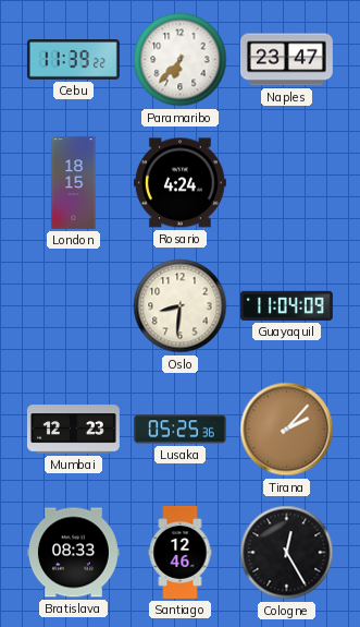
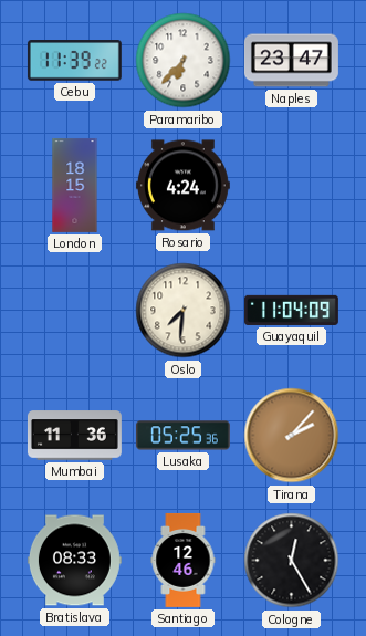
Oslo: 8:31 -> 7:31
Mumbai: 12:23 -> 11:36
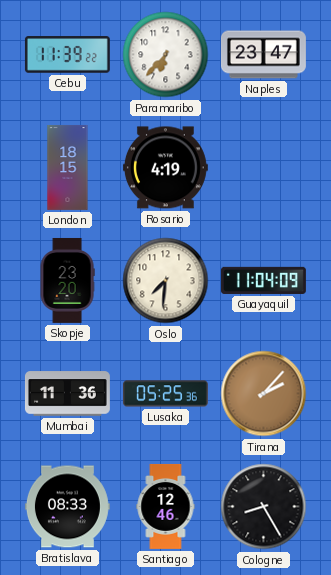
Rosario: 4:24 -> 4:19
Skopje: none -> 23:20
Cologne: 12:25 -> 8:25
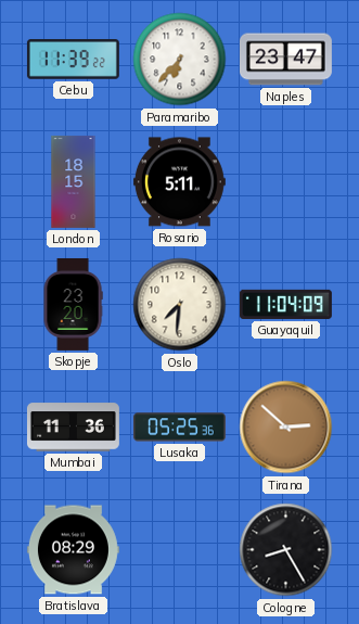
Rosario: 4:19 -> 5:11
Tirana: 2:07 -> 2:52
Bratislava: 08:33 -> 08:29
Santiago: 12:46 -> none
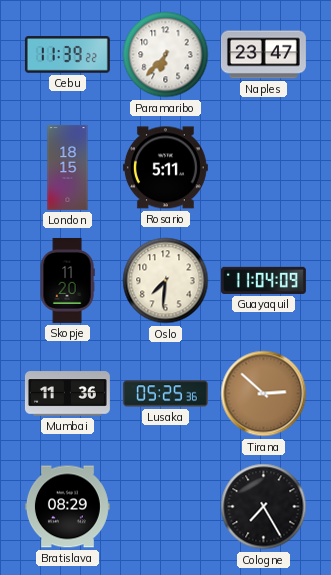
Skopje: 23:20 -> 11:20
Cologne: 8:25 -> 7:25
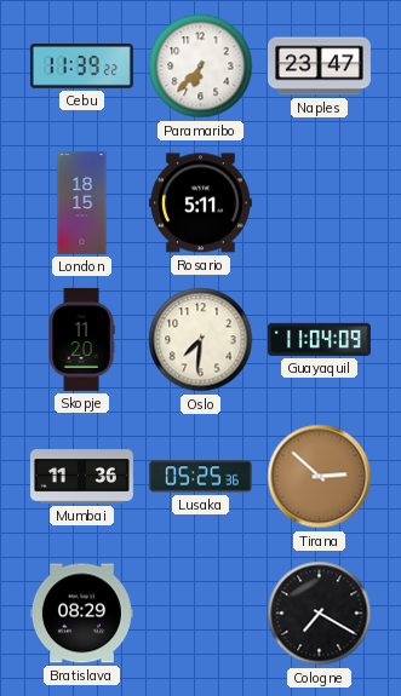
Cologne: 7:25 -> 7:20
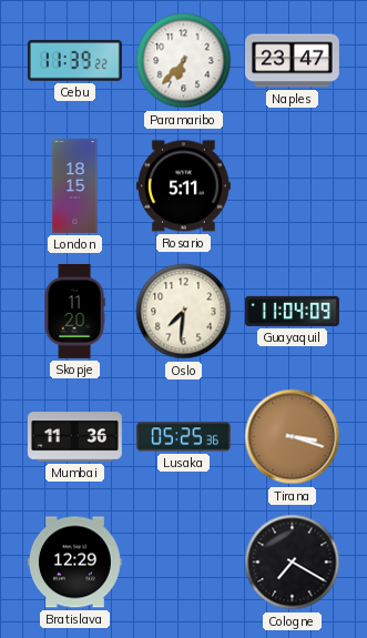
Tirana: 2:52 -> 3:18
Bratislava: 08:29 -> 12:29
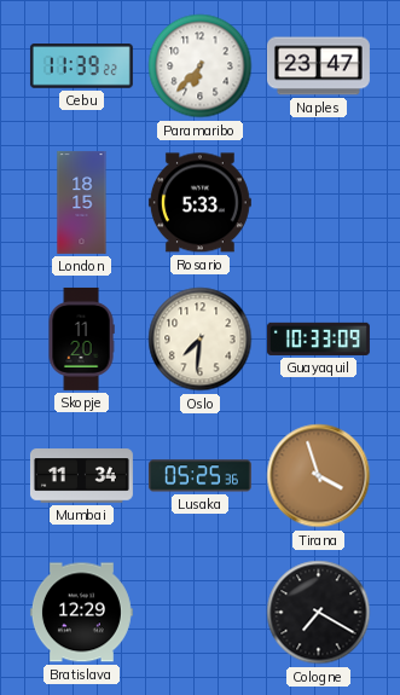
Rosario: 5:11 -> 5:33
Guayaquil: 11:04 -> 10:33
Mumbai: 11:36 -> 11:34
Tirana: 3:18 -> 3:57
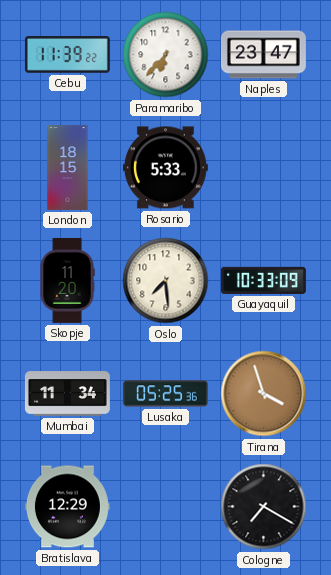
Oslo: 7:31 -> 7:29
